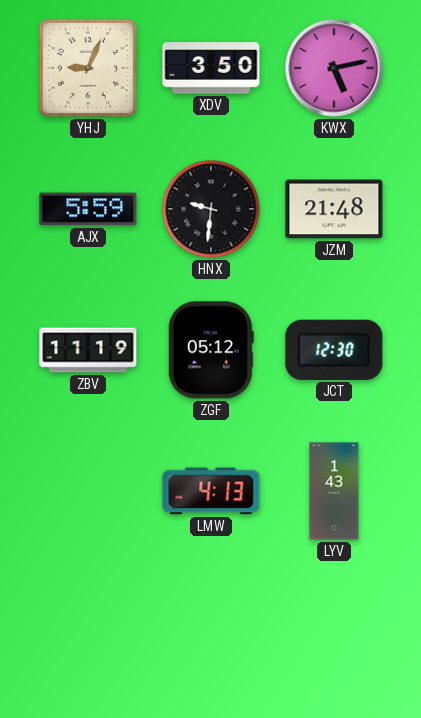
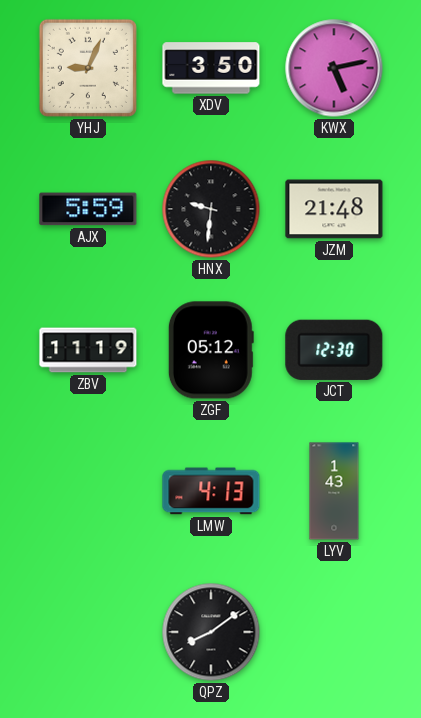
QPZ: none -> 8:09
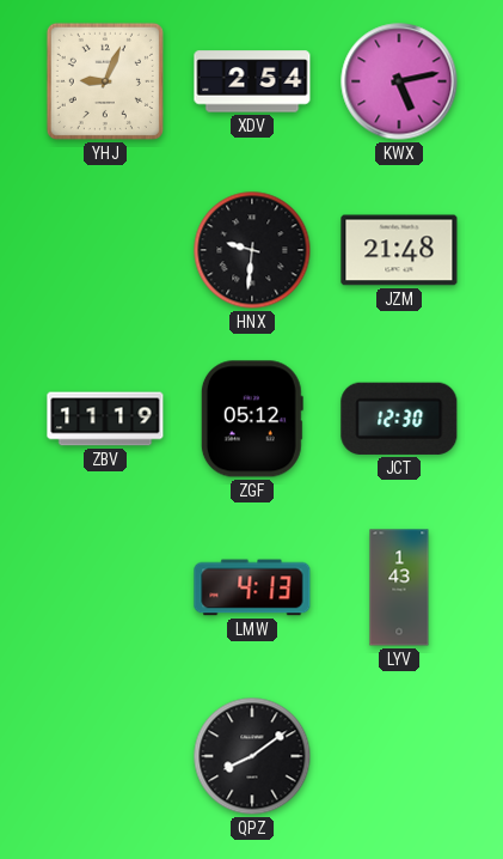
XDV: 3:50 -> 2:54
AJX: 5:59 -> none
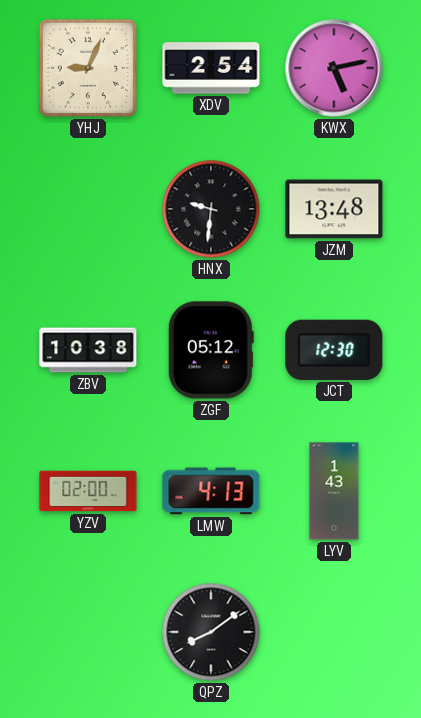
JZM: 21:48 -> 13:48
ZBV: 11:19 -> 10:38
YZV: none -> 02:00
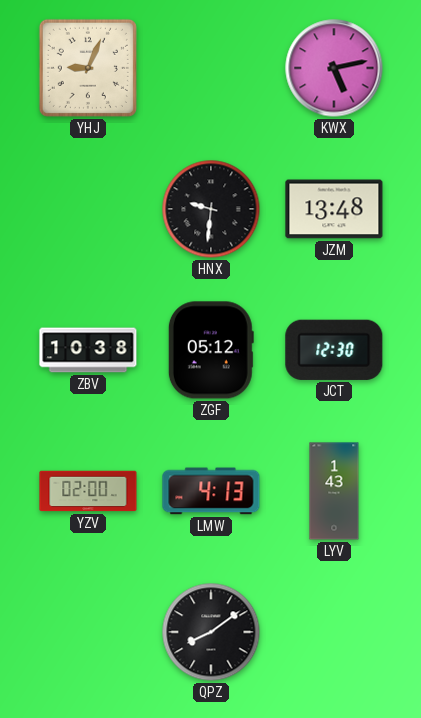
XDV: 2:54 -> none
